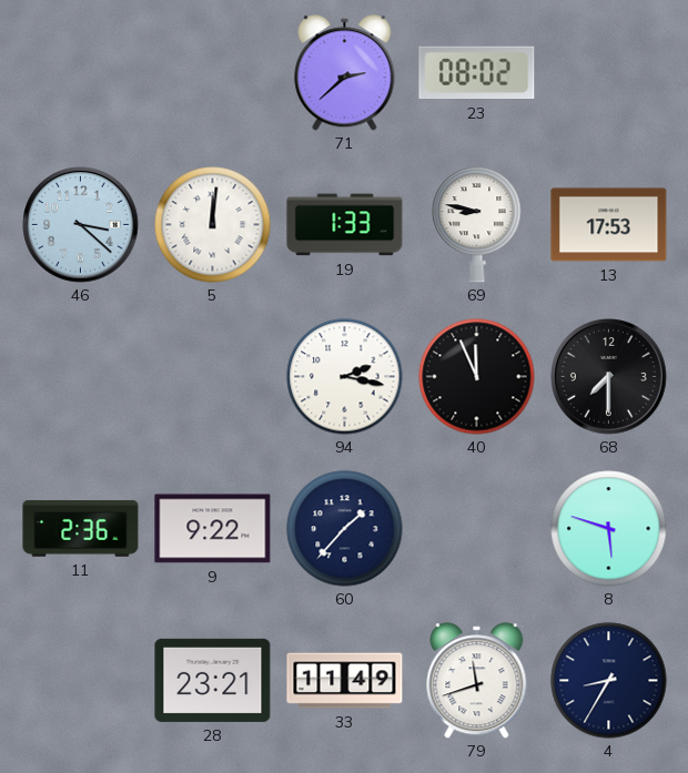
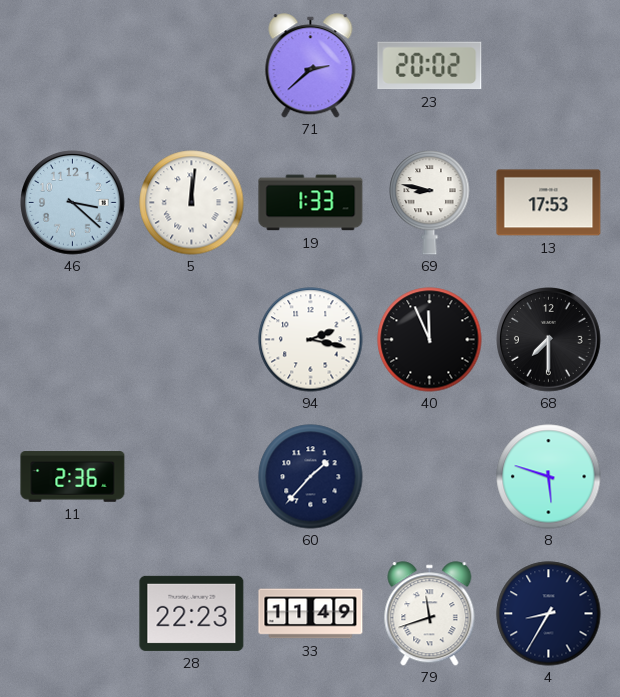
23: 08:02 -> 20:02
9: 9:22 -> none
28: 23:21 -> 22:23
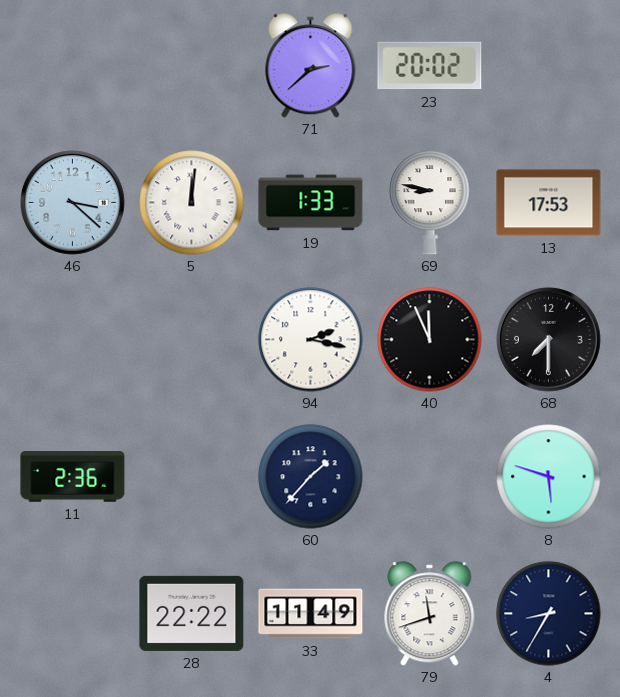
28: 22:23 -> 22:22
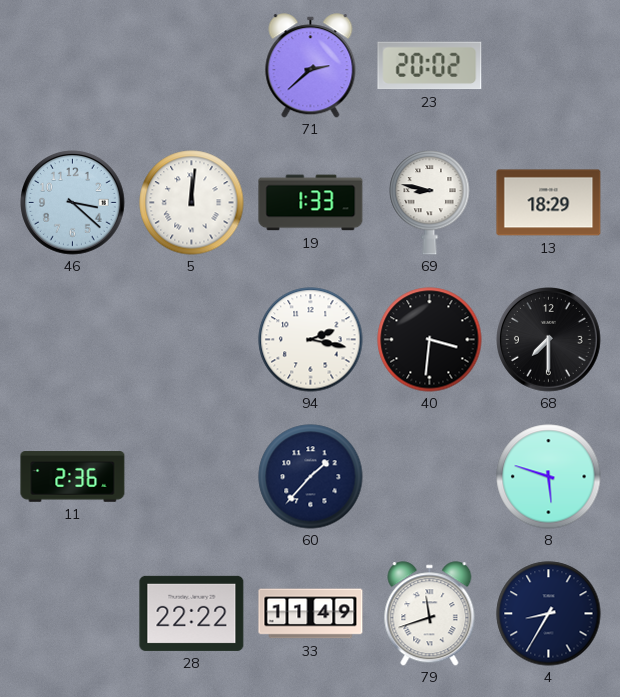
13: 17:53 -> 18:29
40: 11:56 -> 3:31
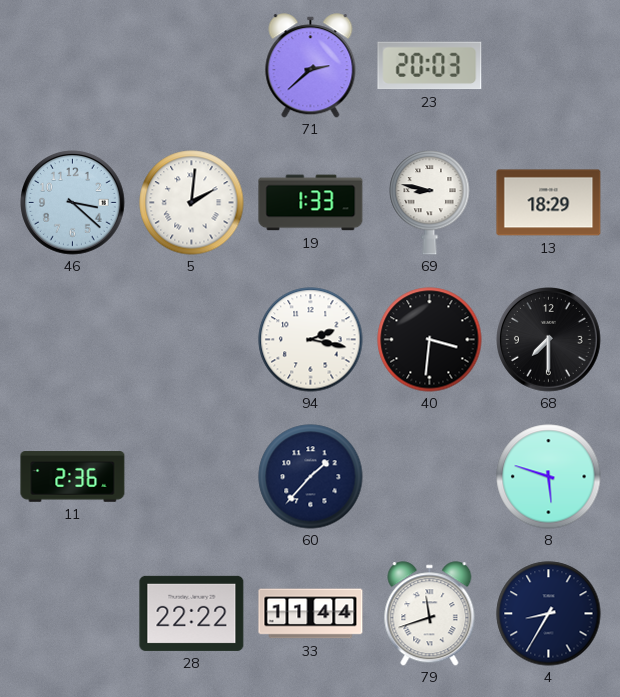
23: 20:02 -> 20:03
5: 12:01 -> 2:01
33: 11:49 -> 11:44
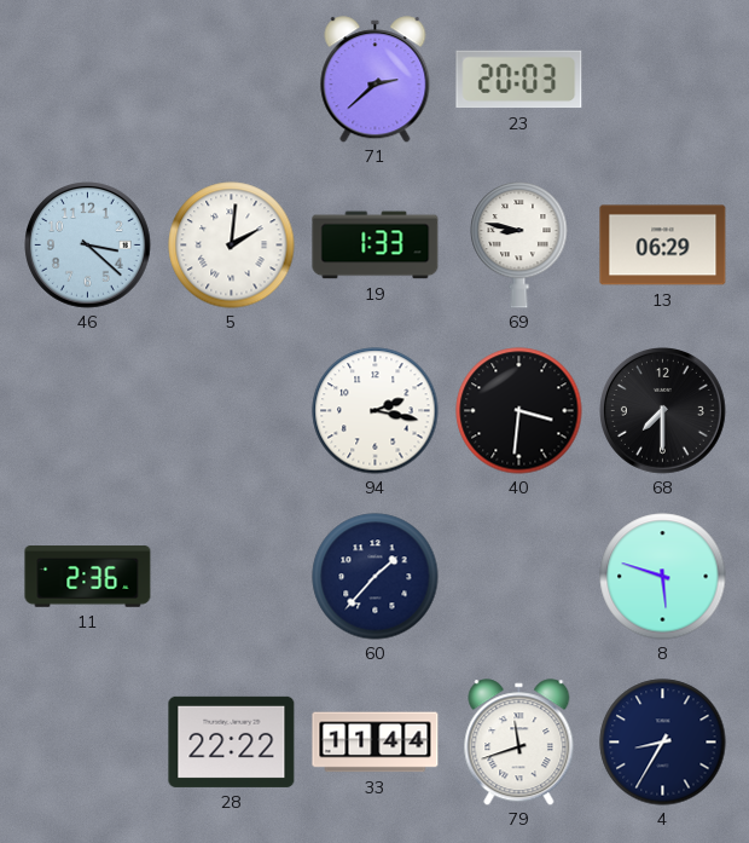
13: 18:29 -> 06:29
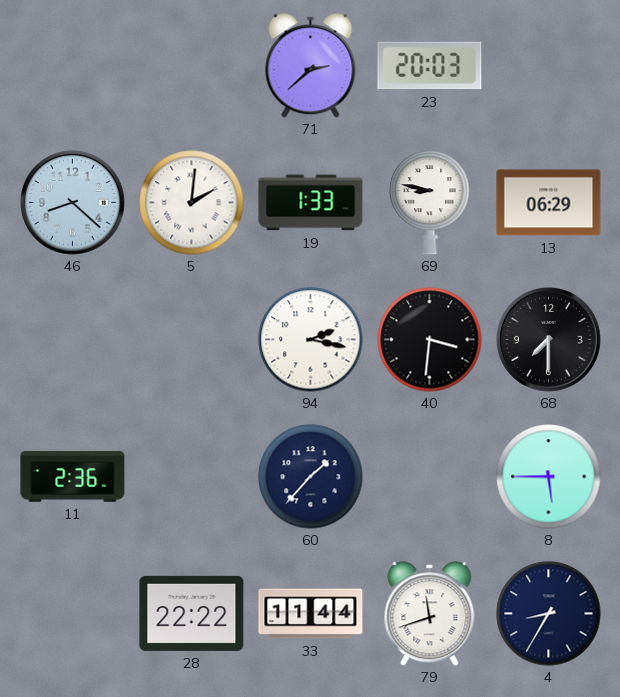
46: 3:22 -> 8:22
8: 5:48 -> 5:45
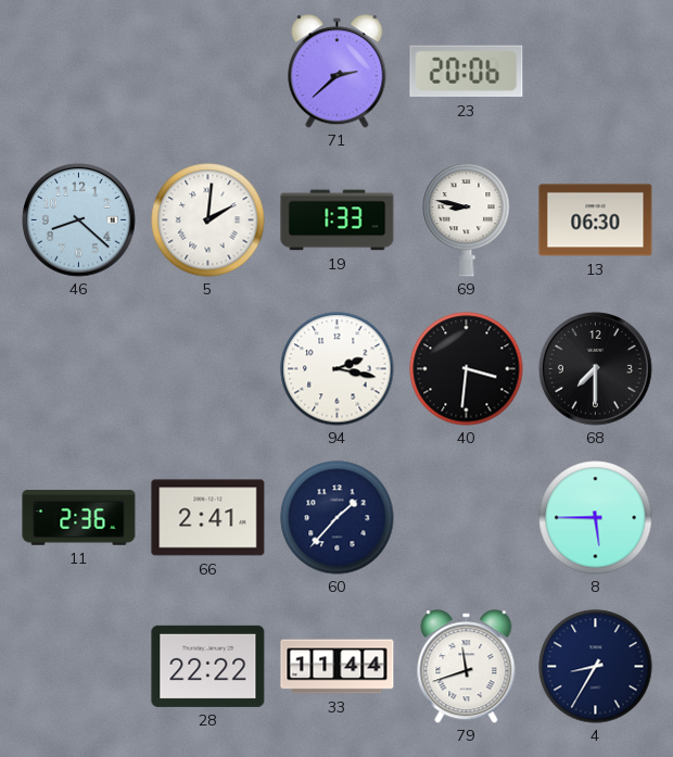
23: 20:03 -> 20:06
13: 06:29 -> 06:30
66: none -> 2:41
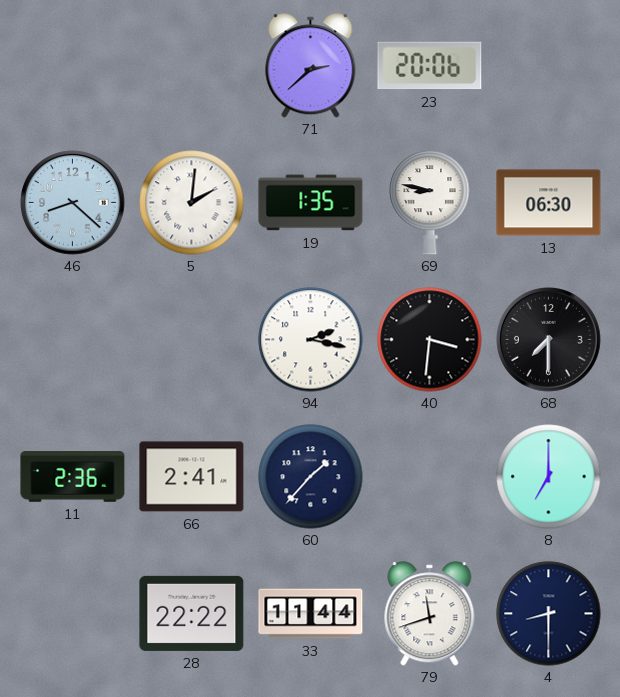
19: 1:33 -> 1:35
8: 5:45 -> 7:00
4: 8:35 -> 8:30
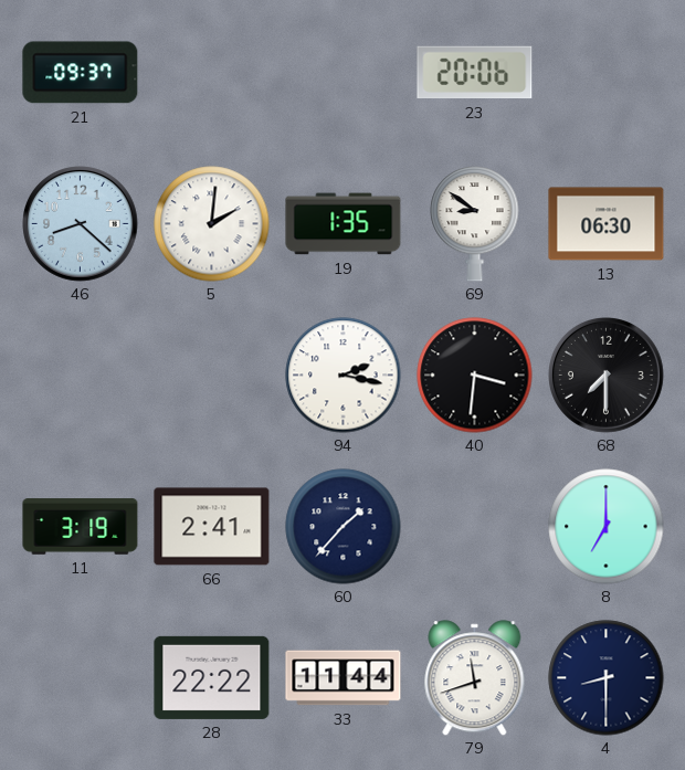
21: none -> 09:37
71: 2:38 -> none
69: 8:47 -> 8:51
11: 2:36 -> 3:19
